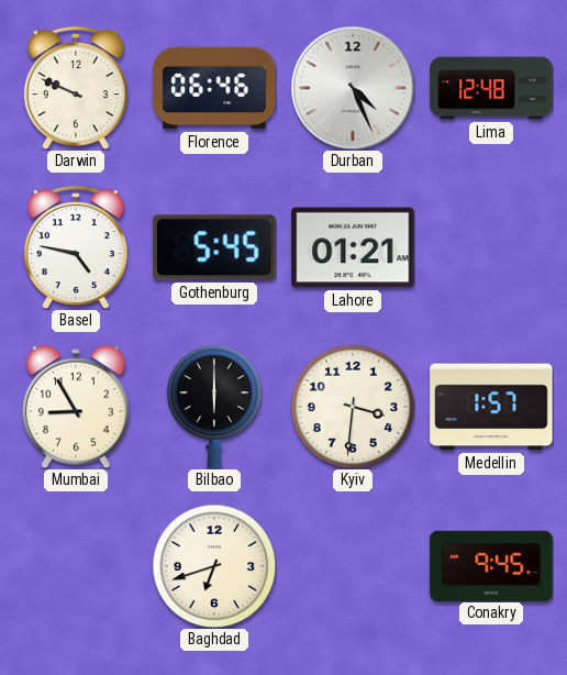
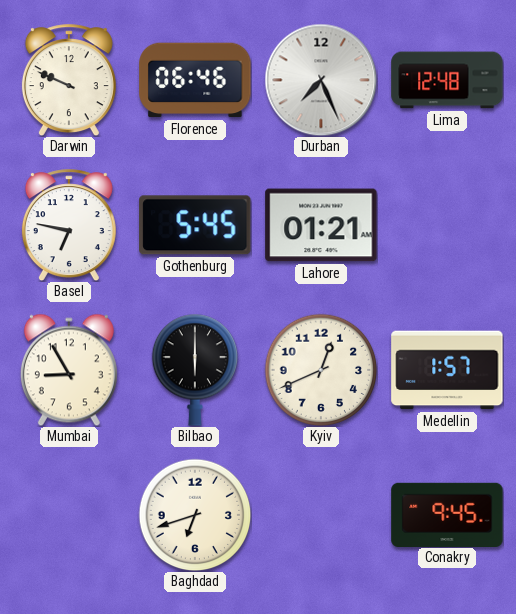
Durban: 4:26 -> 7:26
Basel: 4:47 -> 6:47
Kyiv: 3:31 -> 12:41
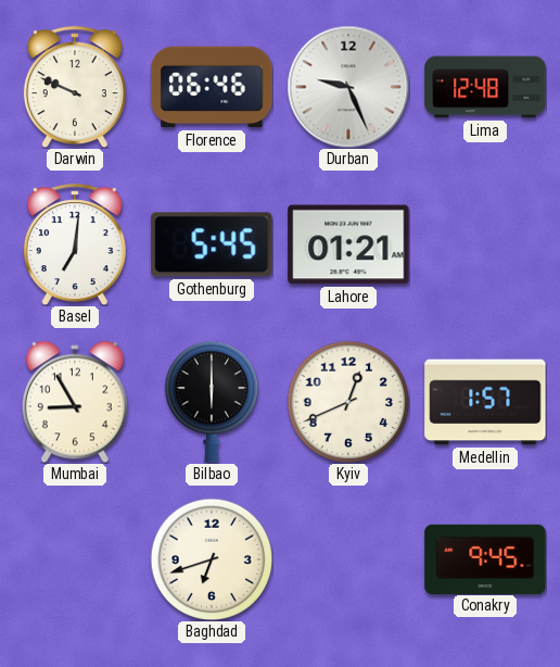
Durban: 7:26 -> 9:26
Basel: 6:47 -> 7:01
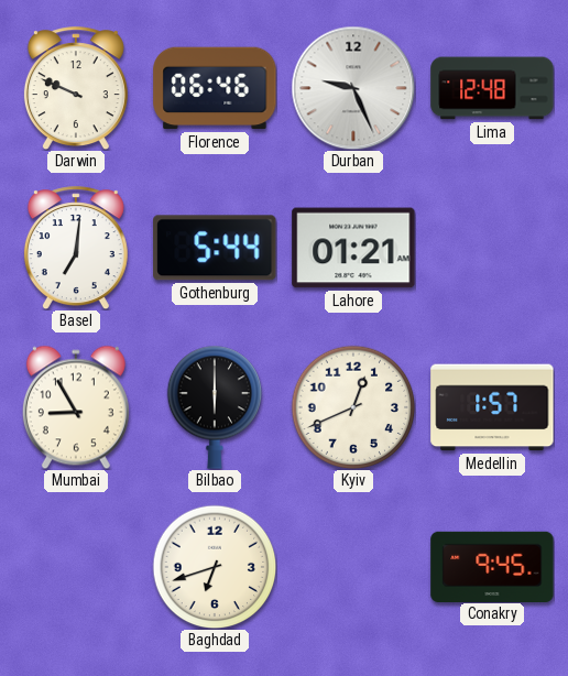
Gothenburg: 5:45 -> 5:44
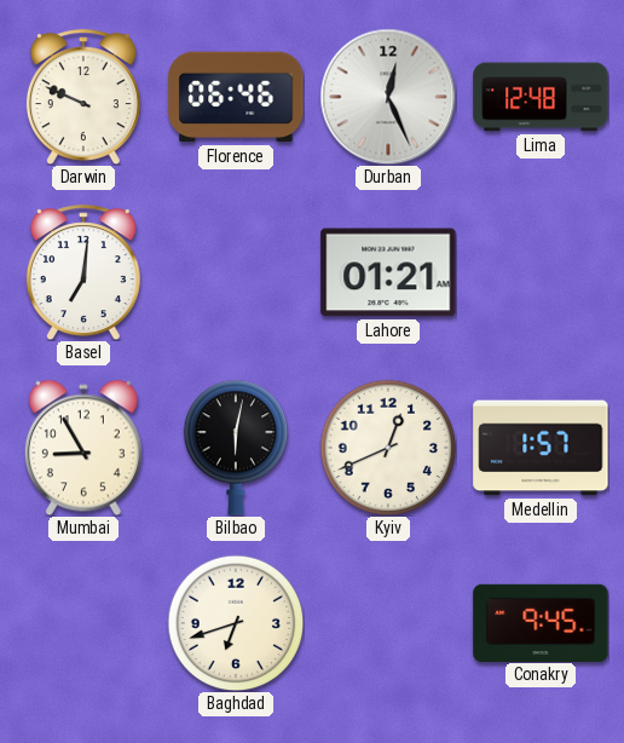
Durban: 9:26 -> 12:26
Gothenburg: 5:44 -> none
Bilbao: 6:00 -> 6:02
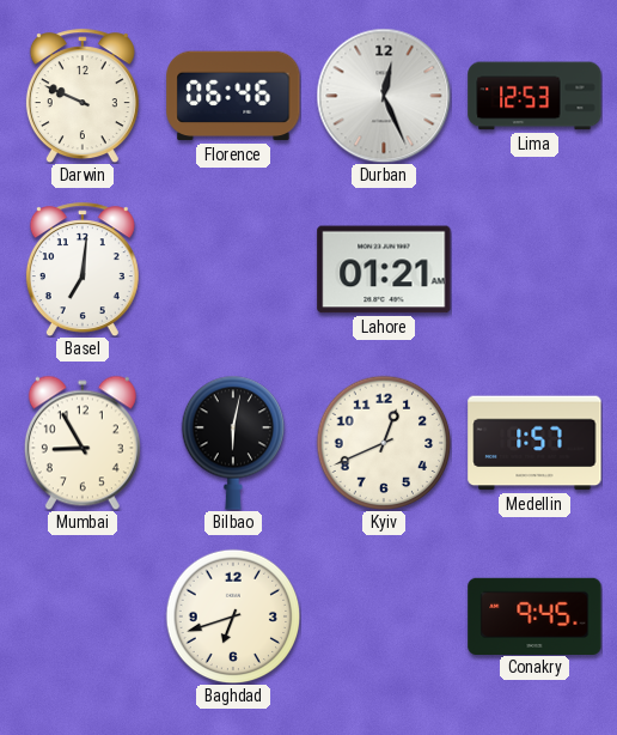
Lima: 12:48 -> 12:53
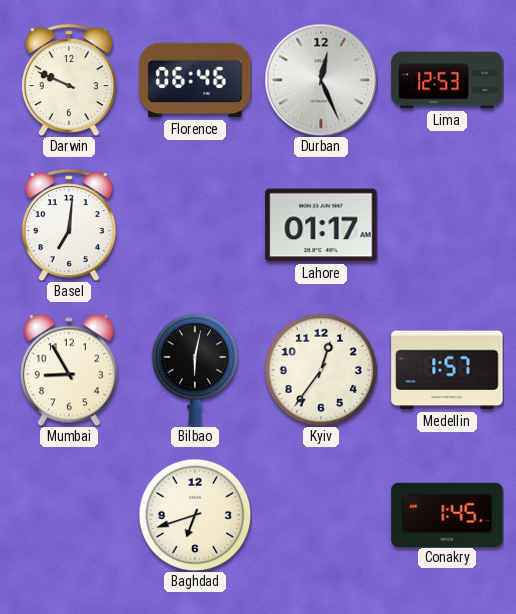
Lahore: 01:21 -> 01:17
Kyiv: 12:41 -> 12:36
Conakry: 9:45 -> 1:45
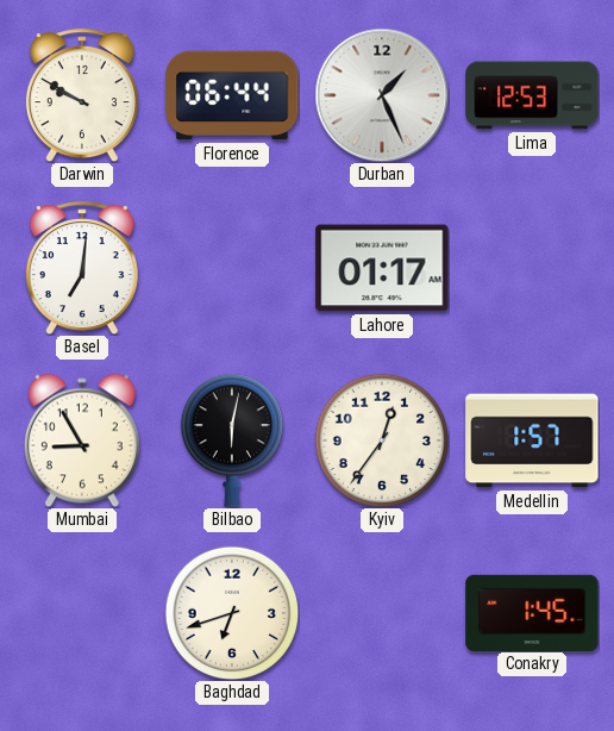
Darwin: 9:49 -> 9:50
Florence: 06:46 -> 06:44
Durban: 12:26 -> 1:26
